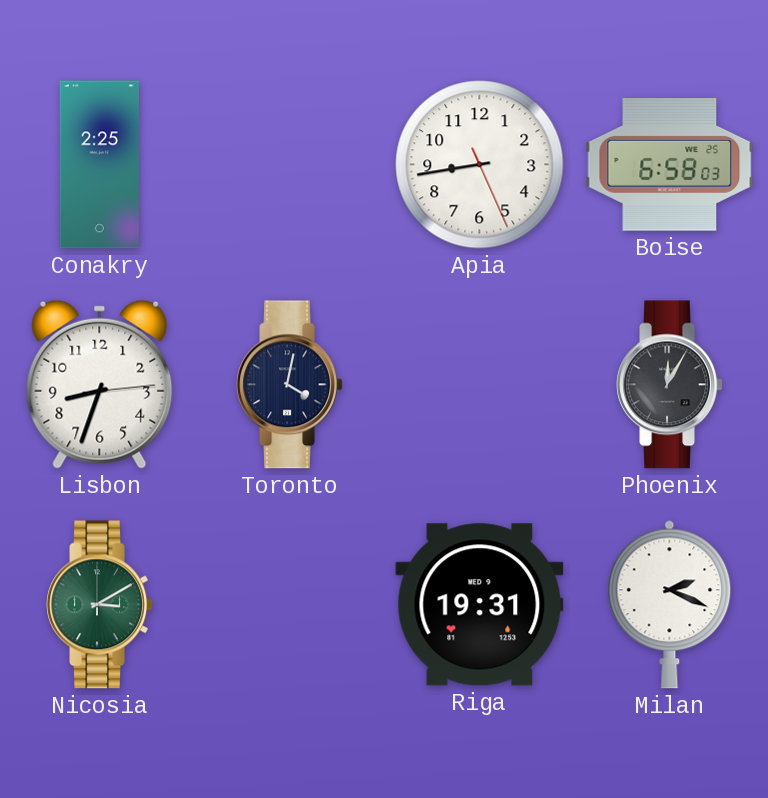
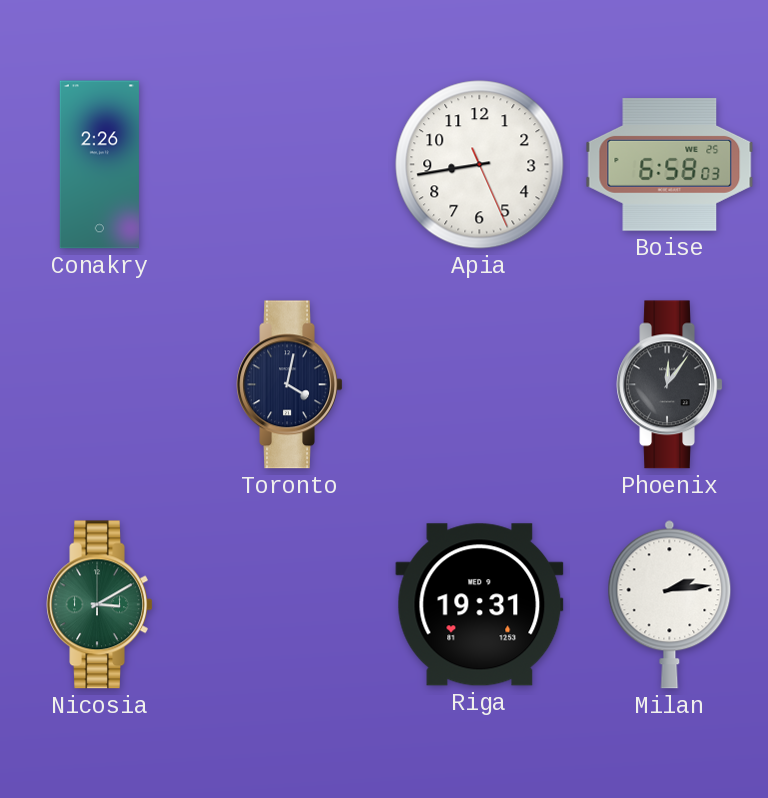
Conakry: 2:25 -> 2:26
Lisbon: 8:33 -> none
Phoenix: 12:05 -> 12:06
Milan: 2:19 -> 2:14
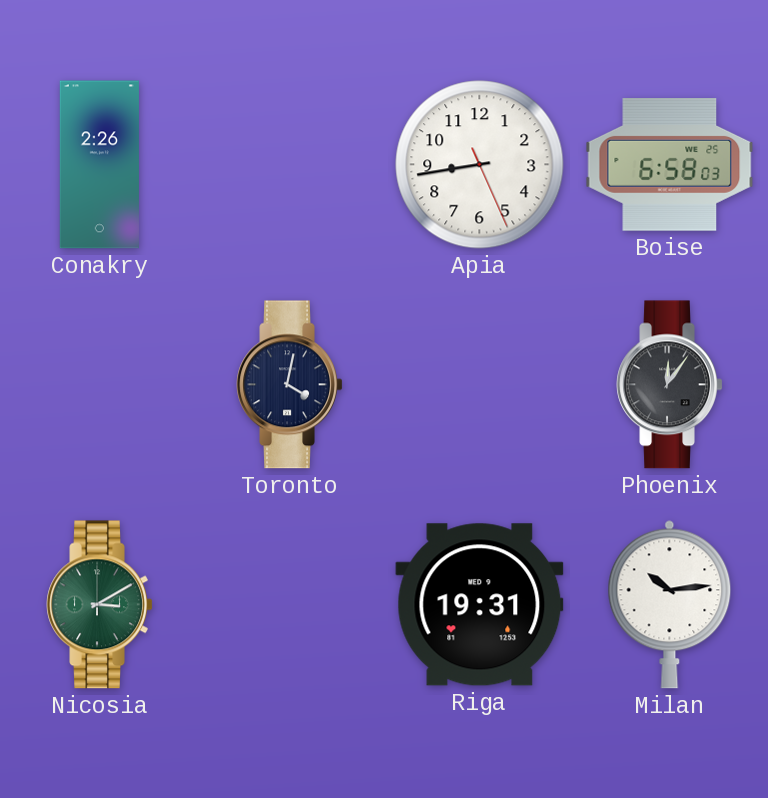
Milan: 2:14 -> 10:14
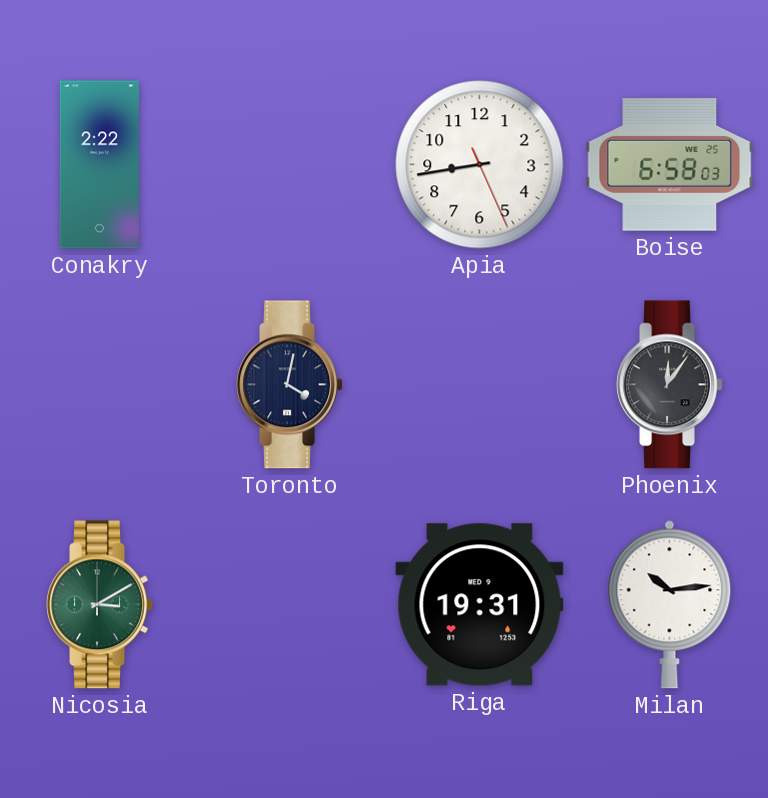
Conakry: 2:26 -> 2:22
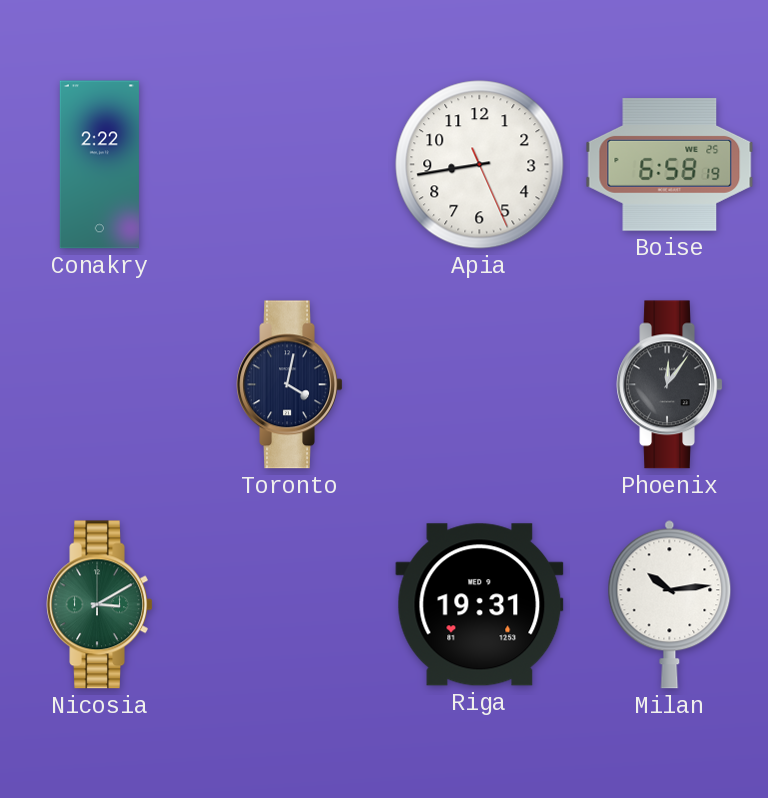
Boise: 6:58:03 -> 6:58:19
